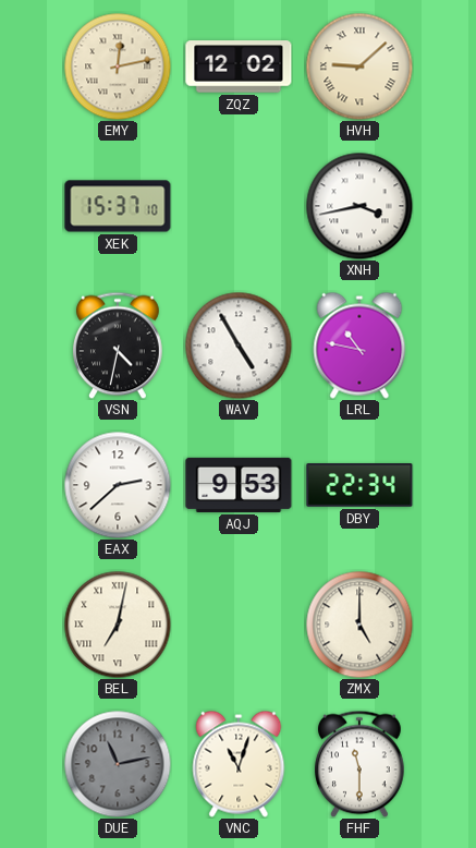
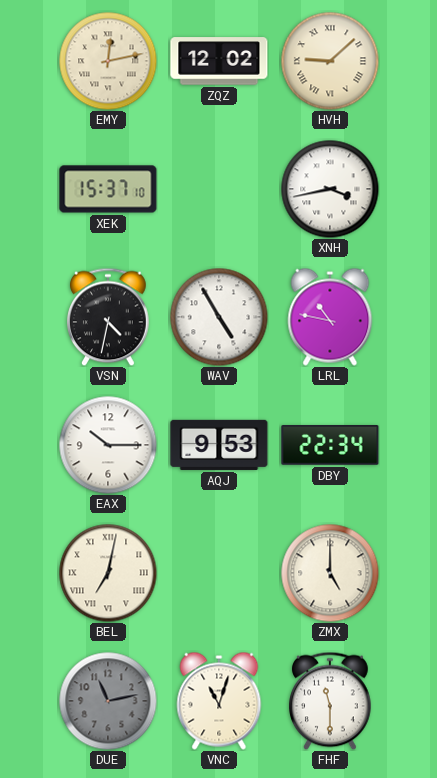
EAX: 2:38 -> 10:15
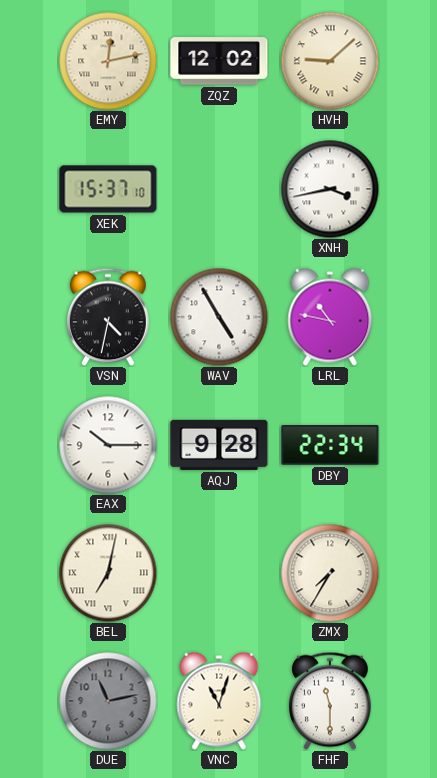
AQJ: 9:53 -> 9:28
ZMX: 5:00 -> 7:35
